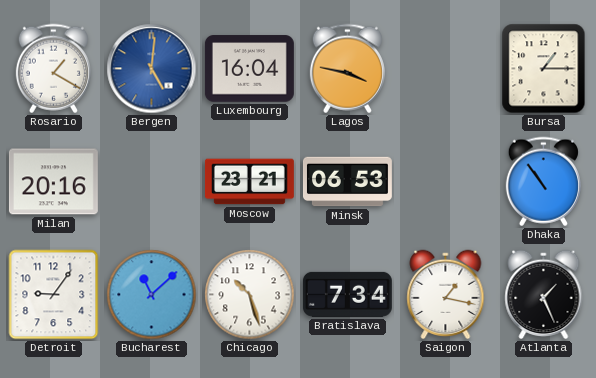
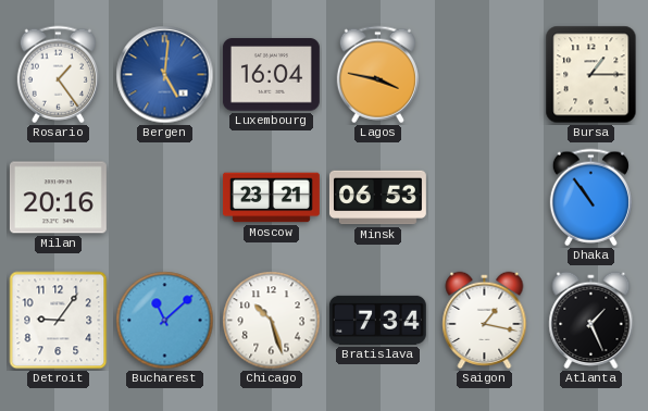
Rosario: 1:20 -> 1:24
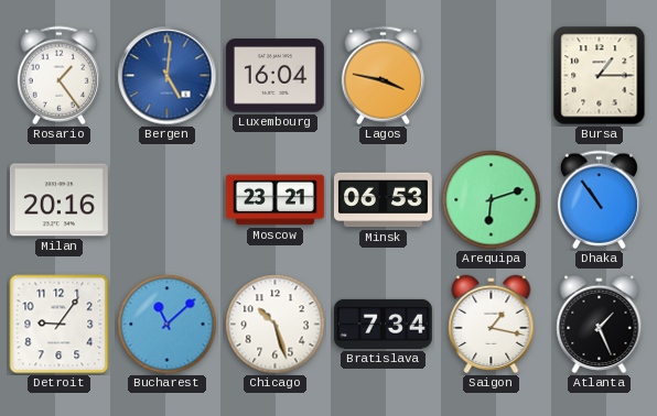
Arequipa: none -> 6:12
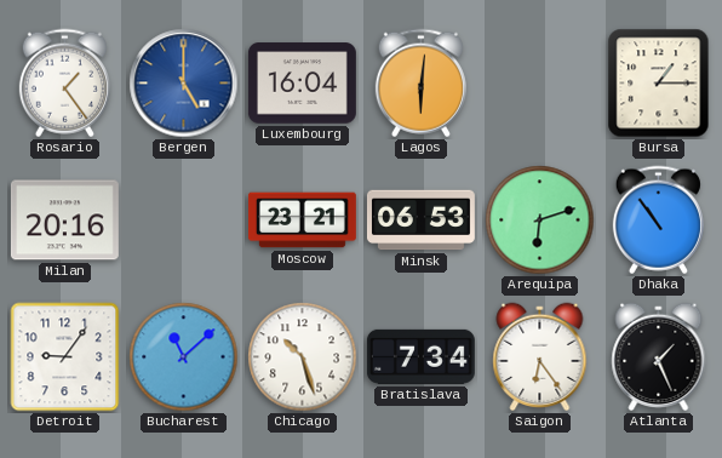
Bergen: 5:01 -> 5:00
Lagos: 3:47 -> 6:01
Saigon: 1:17 -> 6:24
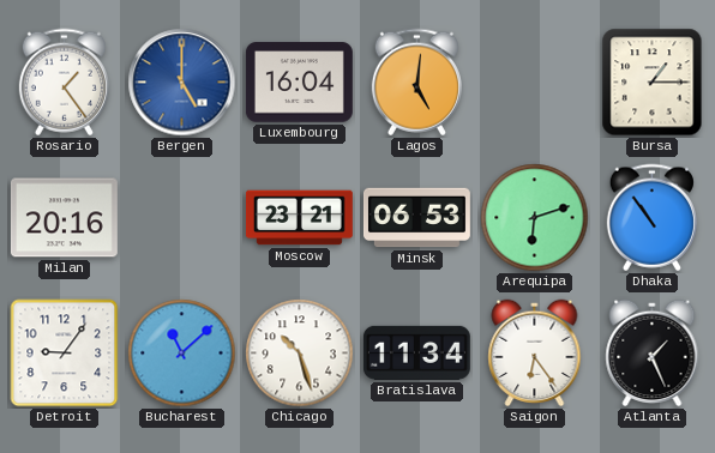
Lagos: 6:01 -> 5:01
Bratislava: 7:34 -> 11:34
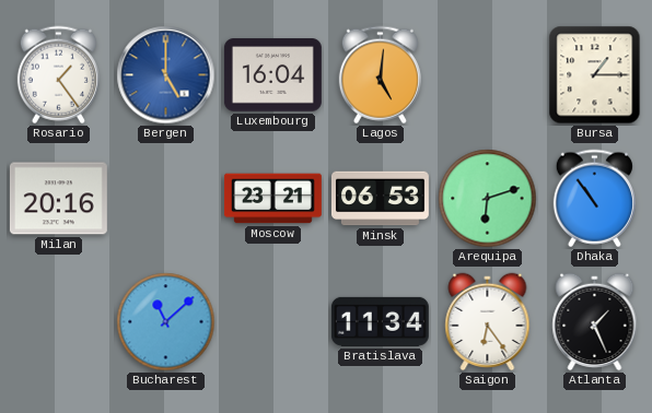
Detroit: 9:06 -> none
Chicago: 10:27 -> none
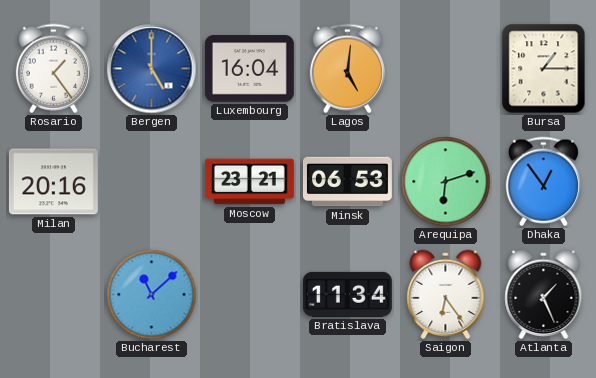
Dhaka: 10:54 -> 12:54
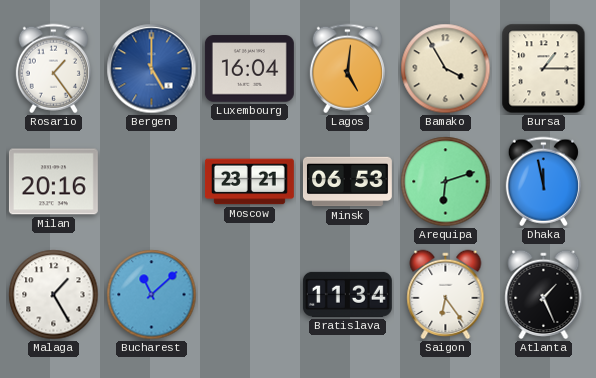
Bamako: none -> 3:55
Dhaka: 12:54 -> 11:58
Malaga: none -> 1:25
